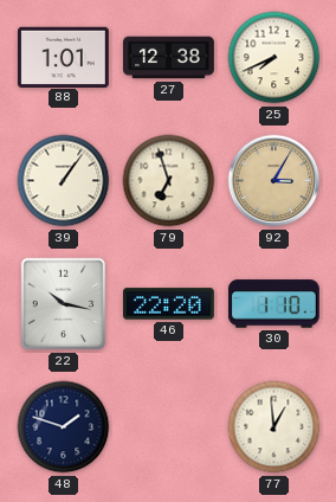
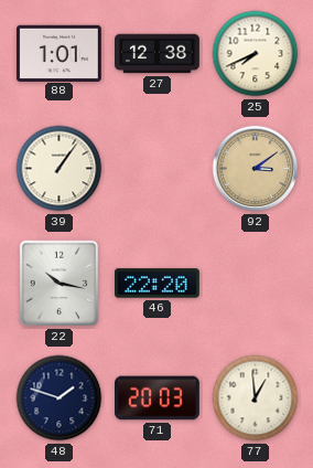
79: 6:57 -> none
92: 3:05 -> 3:09
30: 1:10 -> none
71: none -> 20:03
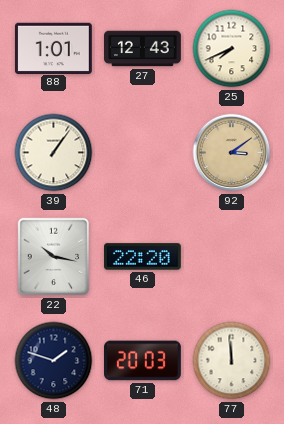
27: 12:38 -> 12:43
77: 12:59 -> 11:59
